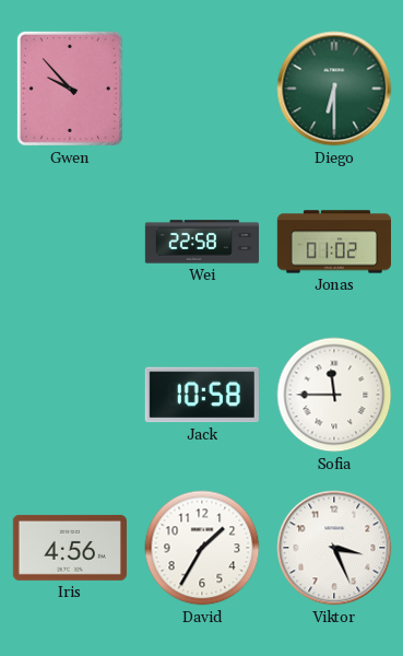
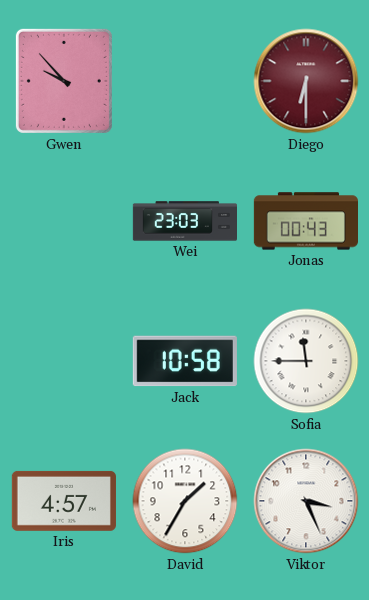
Diego dial: green -> burgundy
Wei: 22:58 -> 23:03
Jonas: 01:02 -> 00:43
Iris: 4:56 -> 4:57
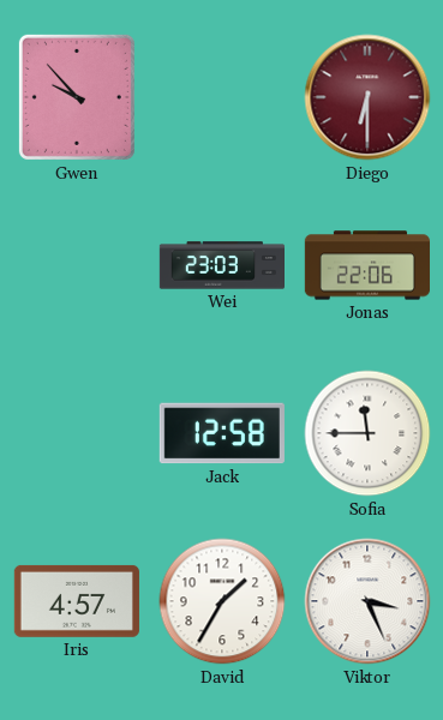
Jonas: 00:43 -> 22:06
Jack: 10:58 -> 12:58
